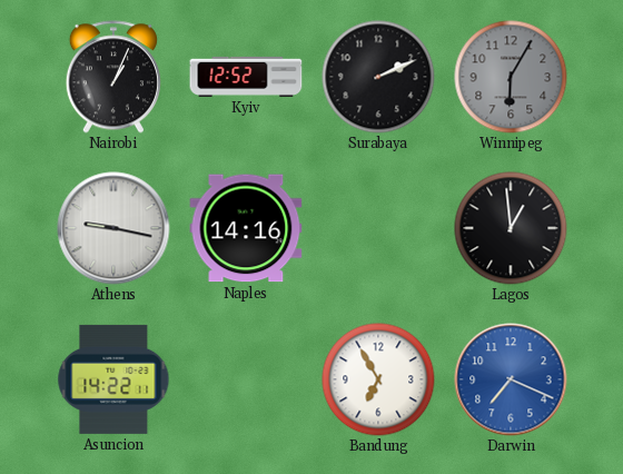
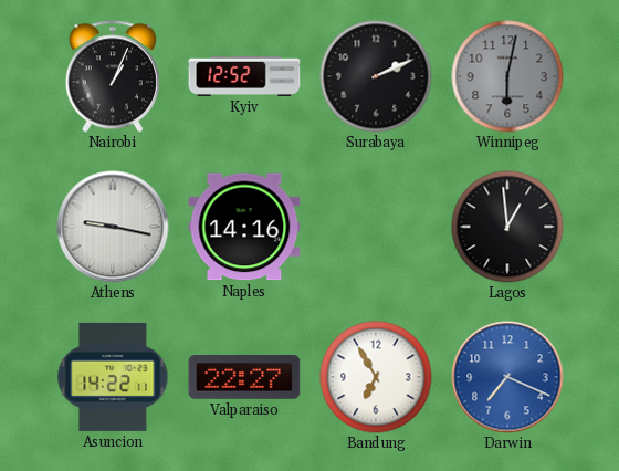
Winnipeg: 6:05 -> 6:02
Valparaiso: none -> 22:27
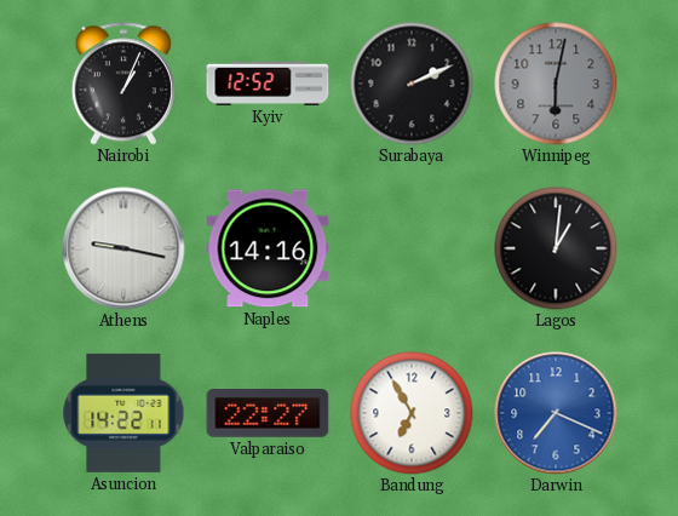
Lagos: 12:59 -> 1:01
